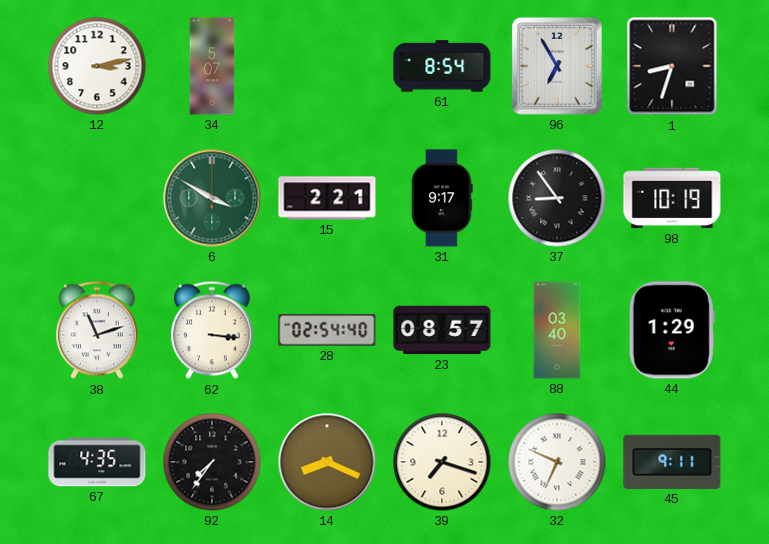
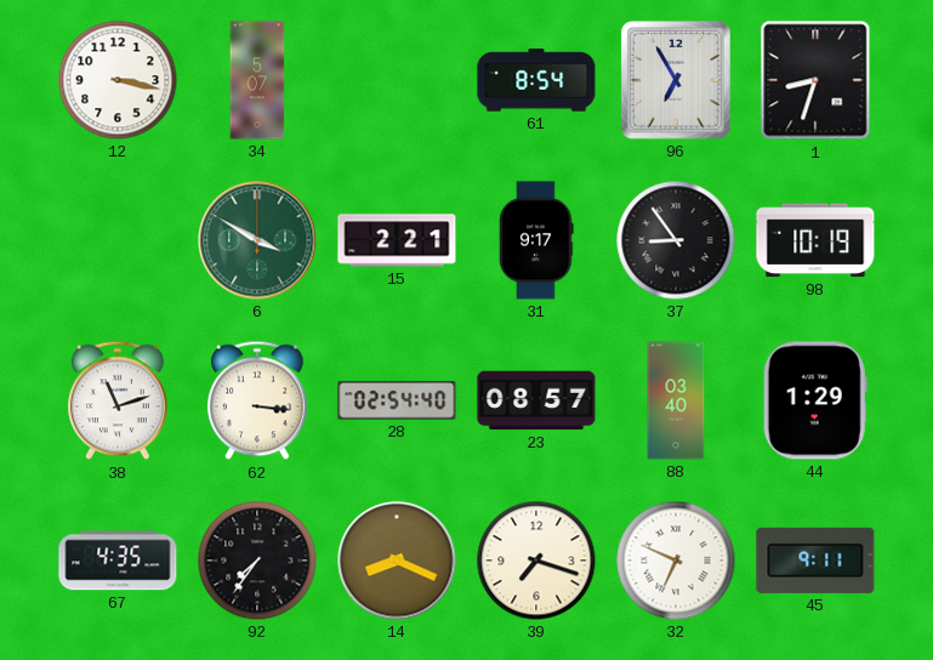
12: 3:13 -> 3:17
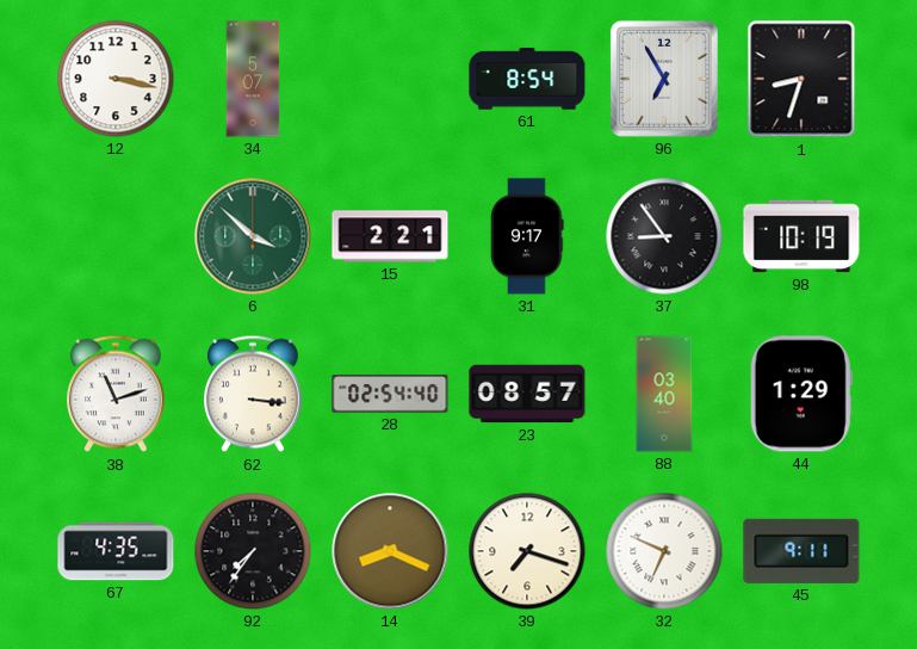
6: 3:50 -> 3:52
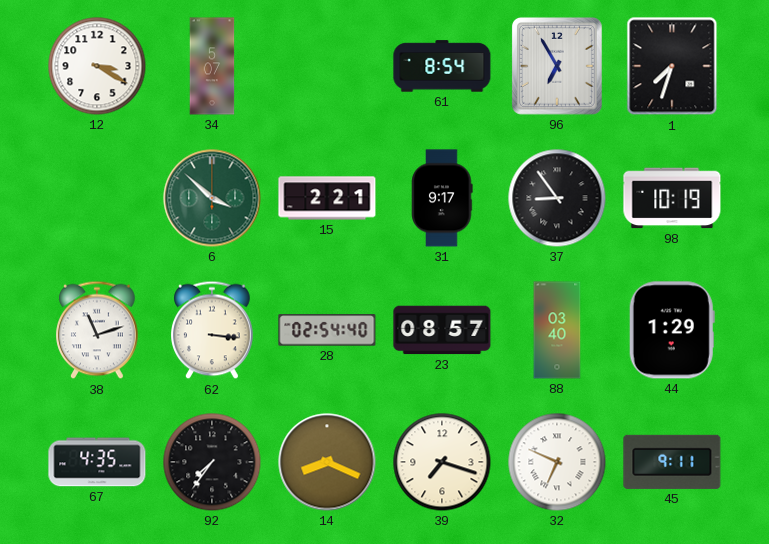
12: 3:17 -> 3:20
1: 8:33 -> 7:33
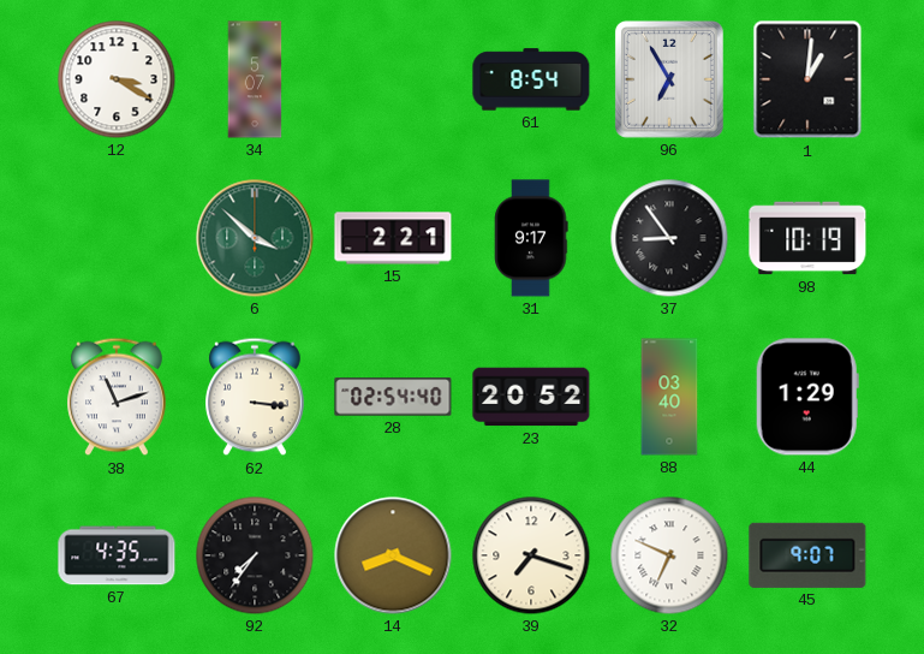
1: 7:33 -> 1:01
23: 08:57 -> 20:52
45: 9:11 -> 9:07
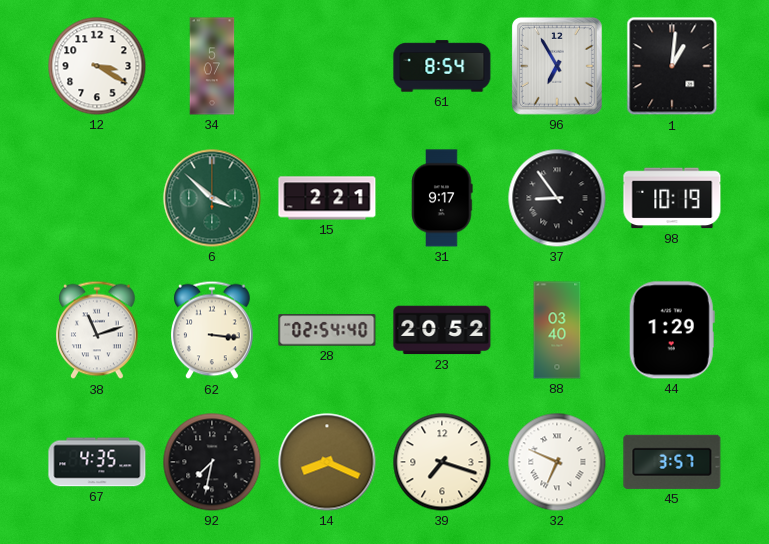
92: 7:36 -> 7:32
45: 9:07 -> 3:57
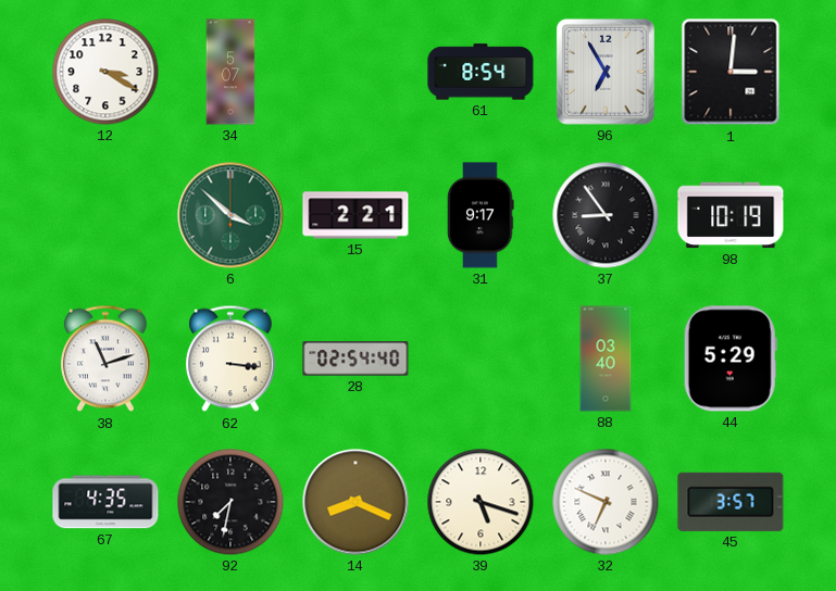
1: 1:01 -> 3:01
23: 20:52 -> none
44: 1:29 -> 5:29
39: 7:18 -> 5:18
